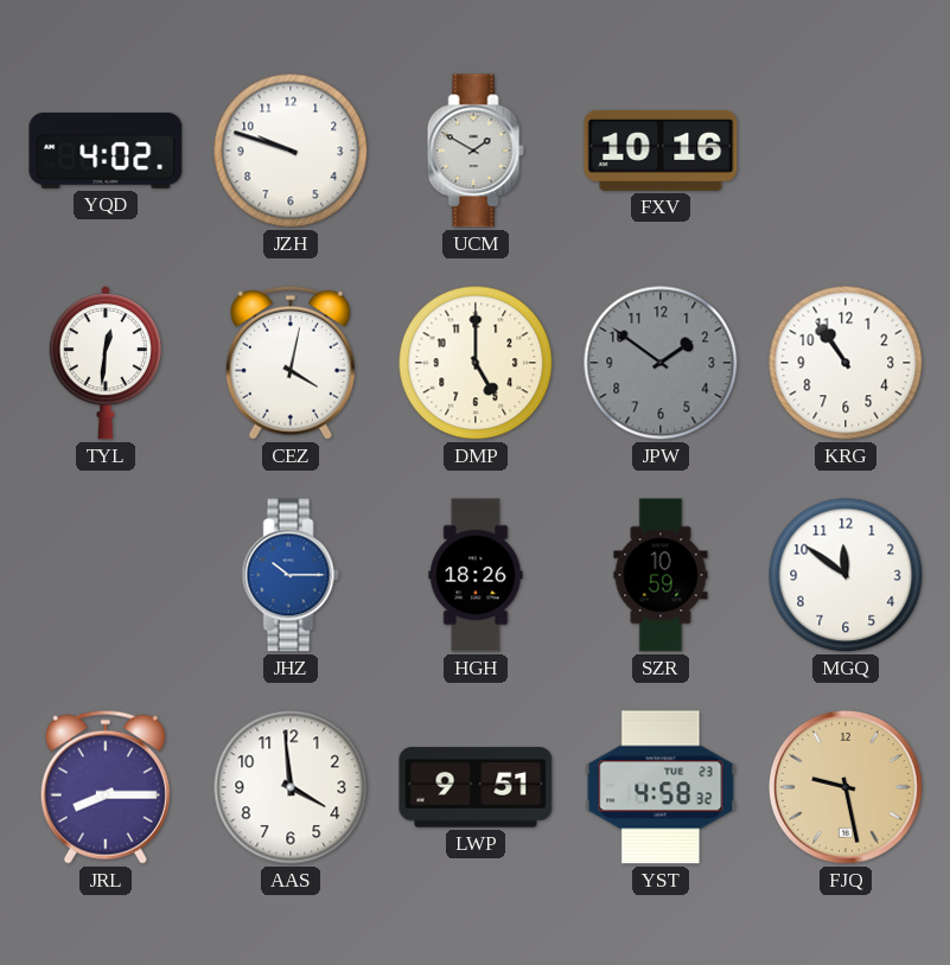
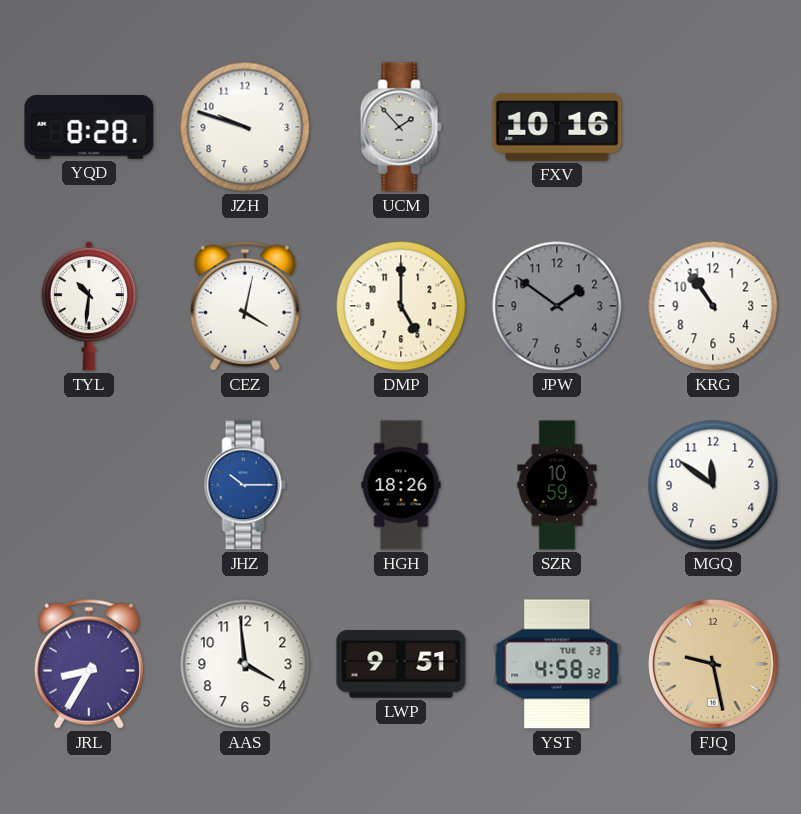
YQD: 4:02 -> 8:28
UCM: 1:50 -> 1:53
TYL: 12:31 -> 10:31
JRL: 8:15 -> 8:35
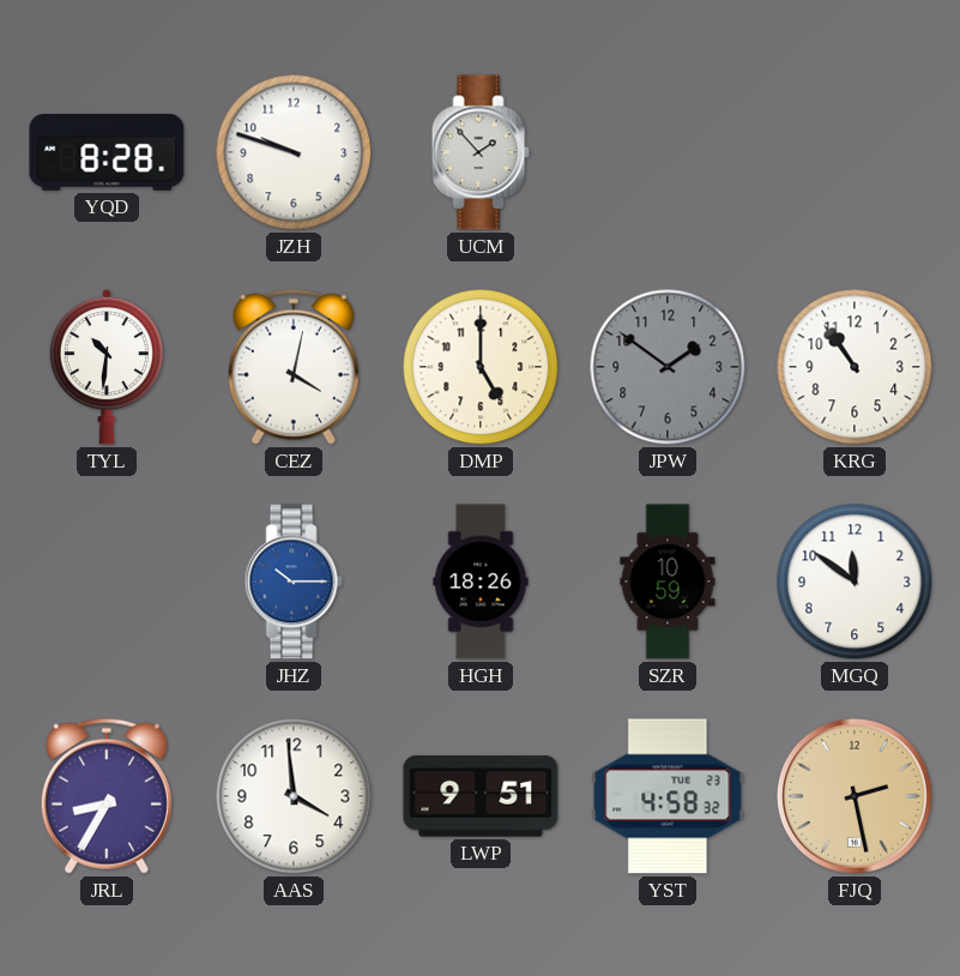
FXV: 10:16 -> none
FJQ: 9:28 -> 2:28
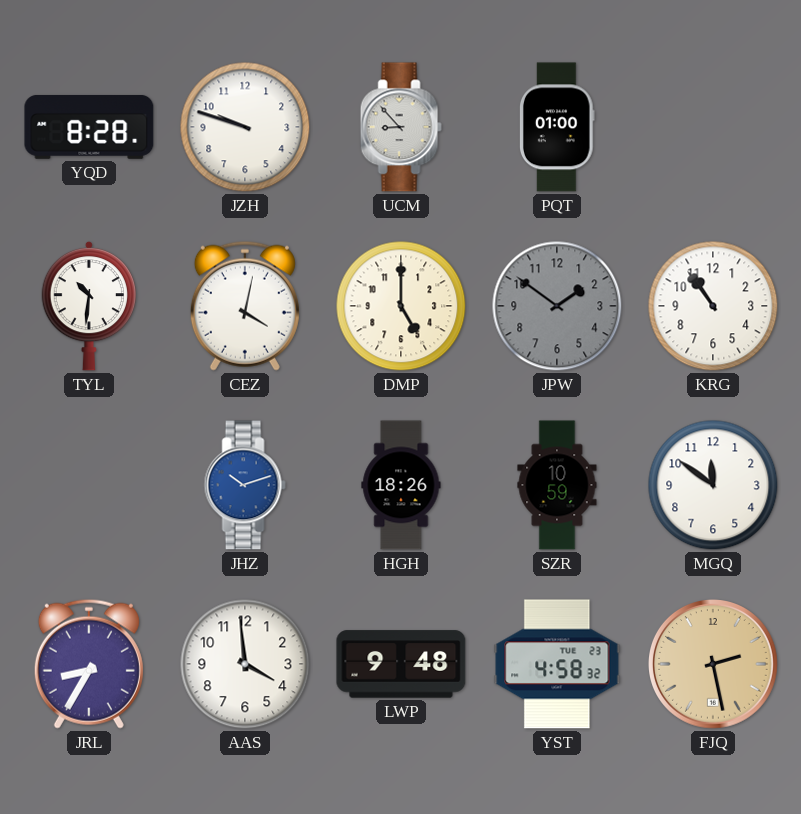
UCM: 1:53 -> 8:53
PQT: none -> 01:00
JHZ: 10:15 -> 10:12
LWP: 9:51 -> 9:48
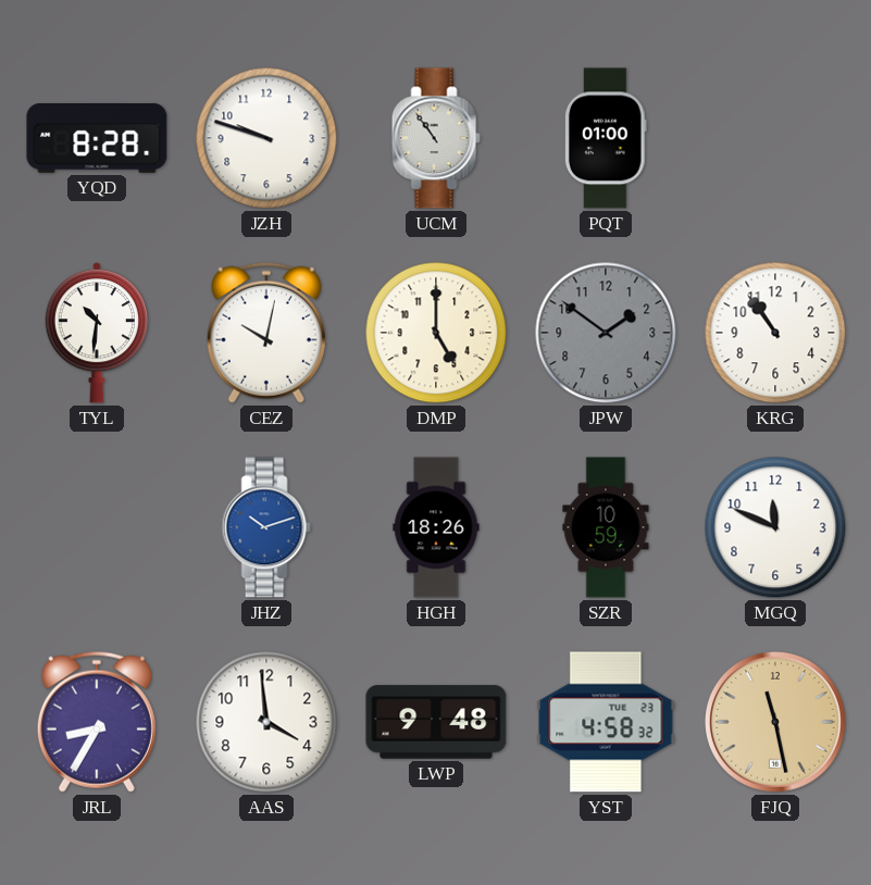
UCM: 8:53 -> 10:54
CEZ: 4:02 -> 10:02
MGQ: 11:51 -> 11:49
FJQ: 2:28 -> 11:28
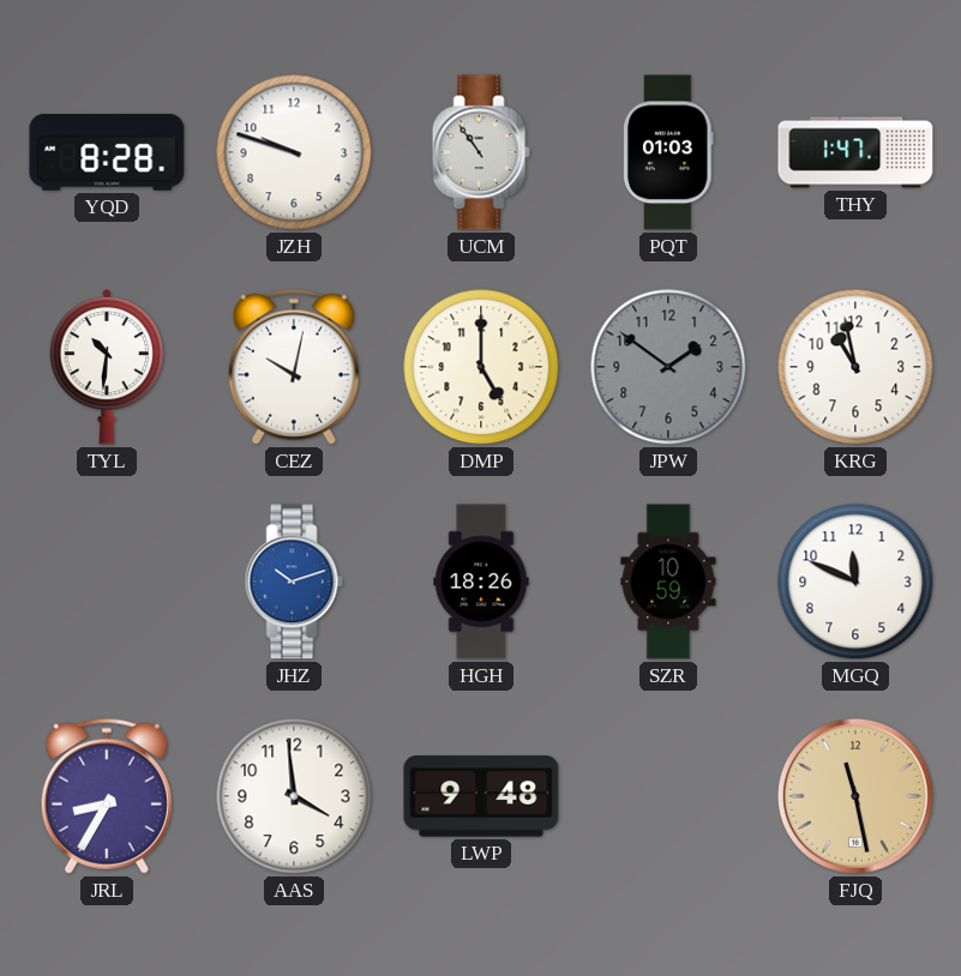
PQT: 01:00 -> 01:03
THY: none -> 1:47
KRG: 10:54 -> 10:58
YST: 4:58 -> none
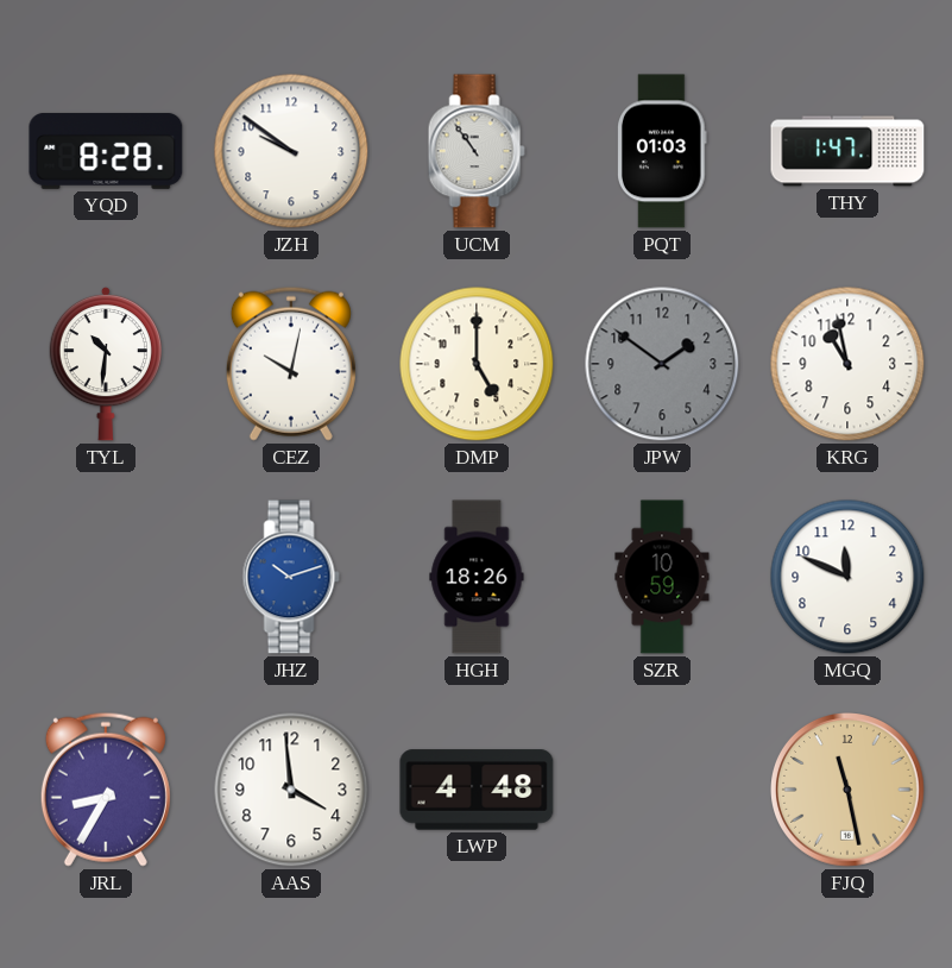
JZH: 9:48 -> 9:51
LWP: 9:48 -> 4:48
